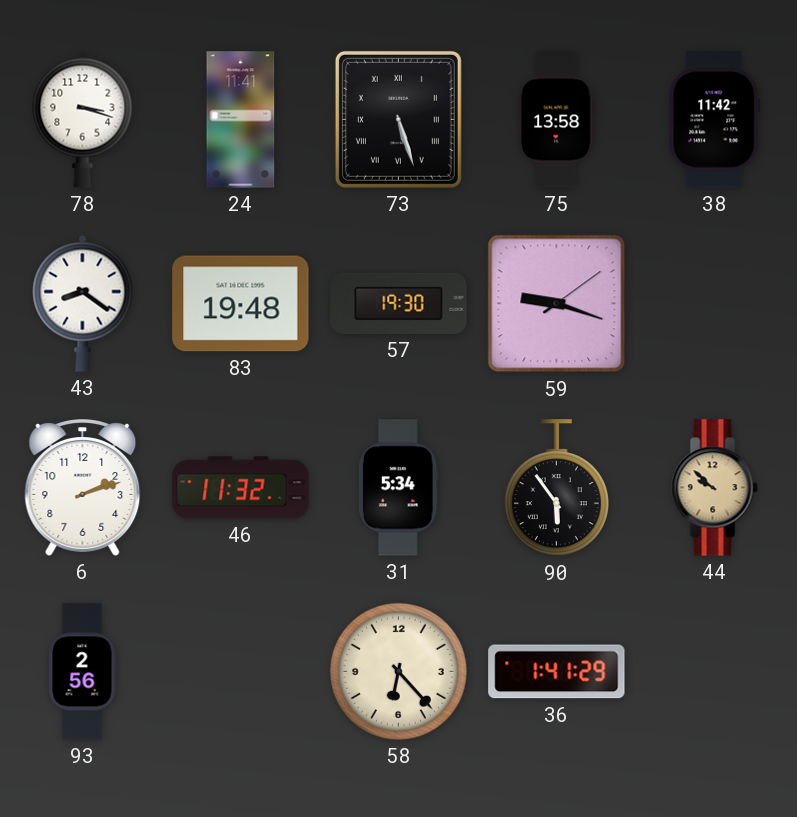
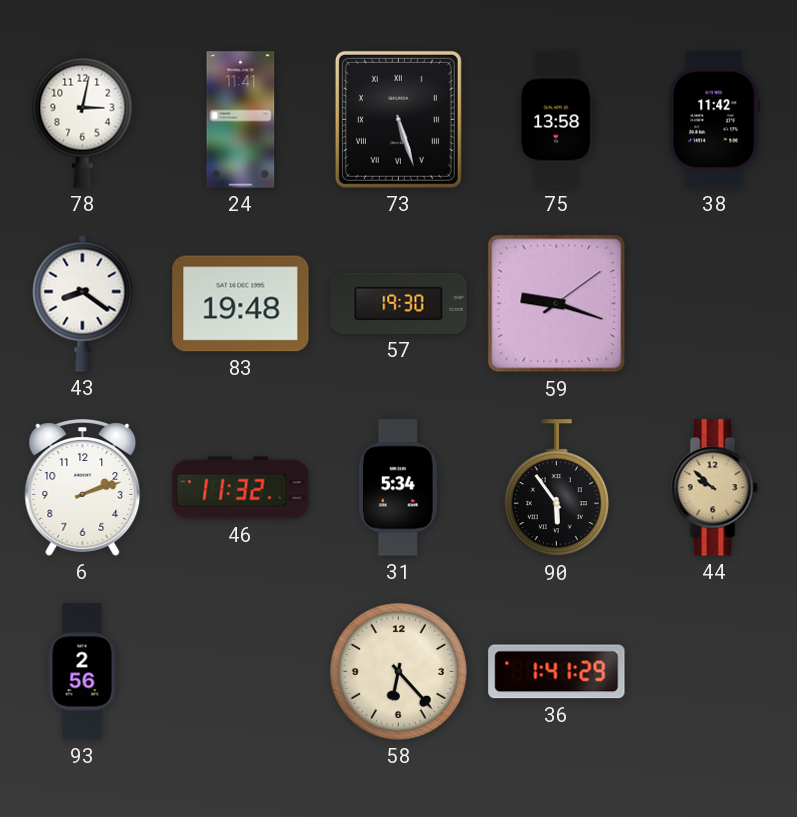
78: 3:18 -> 3:02
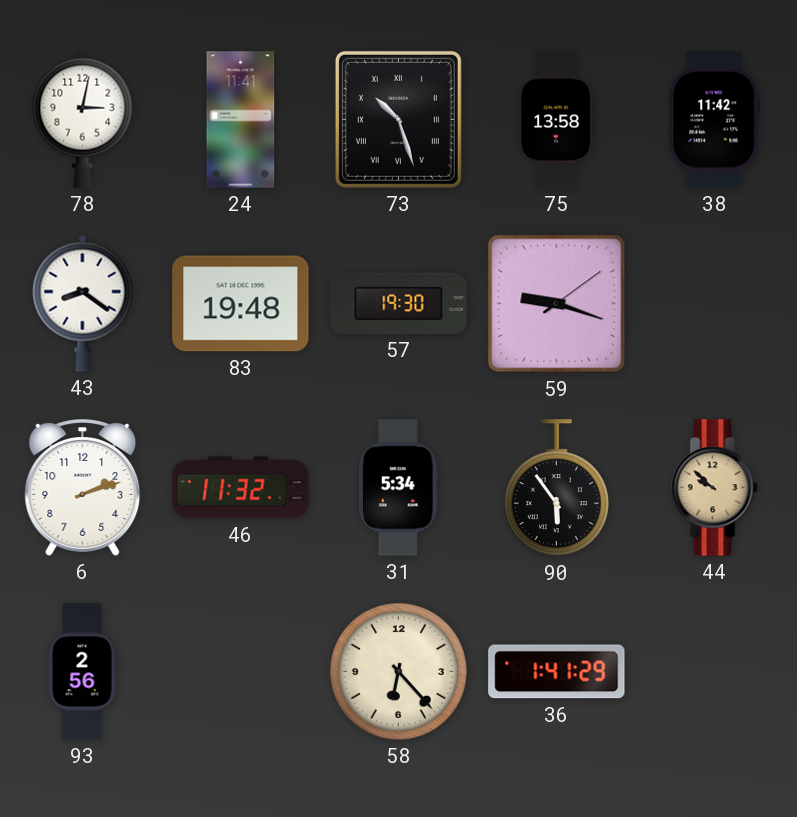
73: 5:27 -> 10:27
